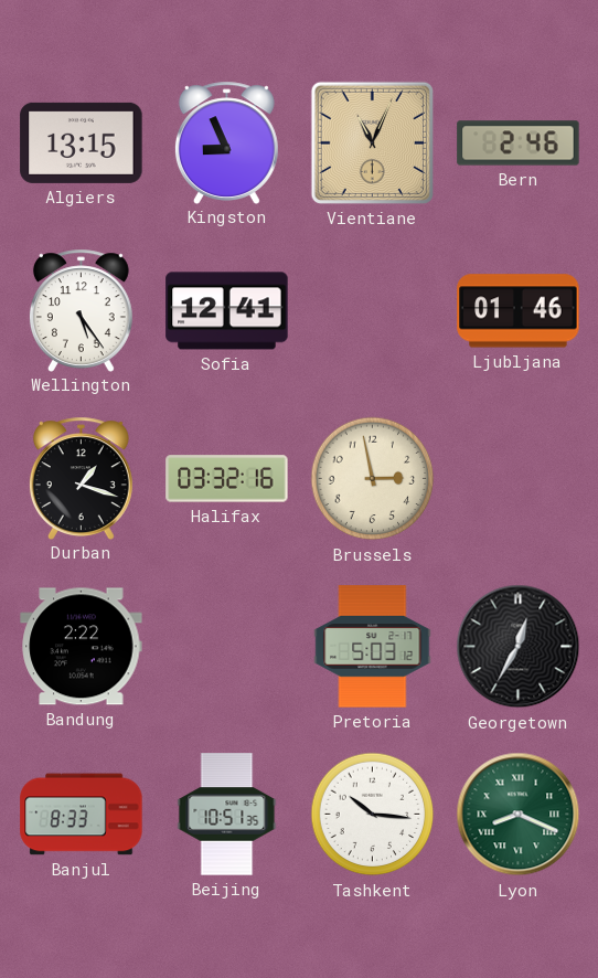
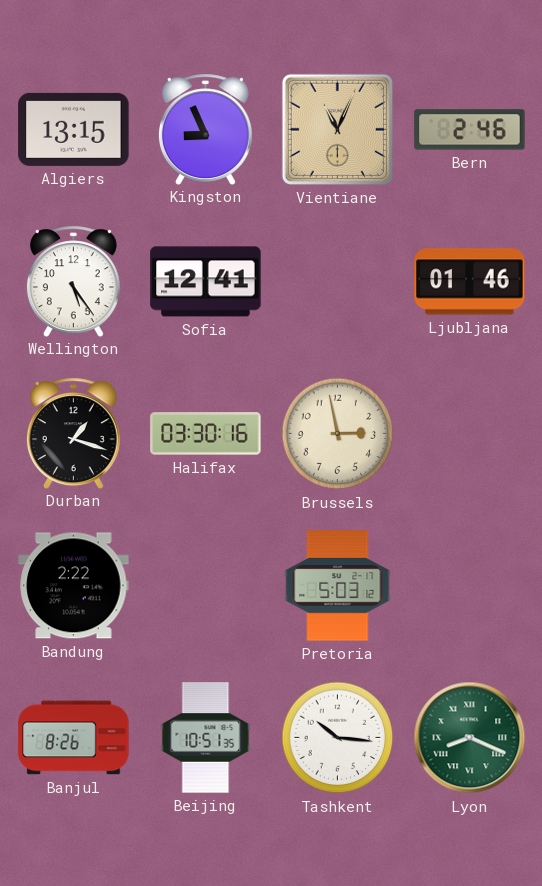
Halifax: 03:32 -> 03:30
Georgetown: 12:35 -> none
Banjul: 8:33 -> 8:26
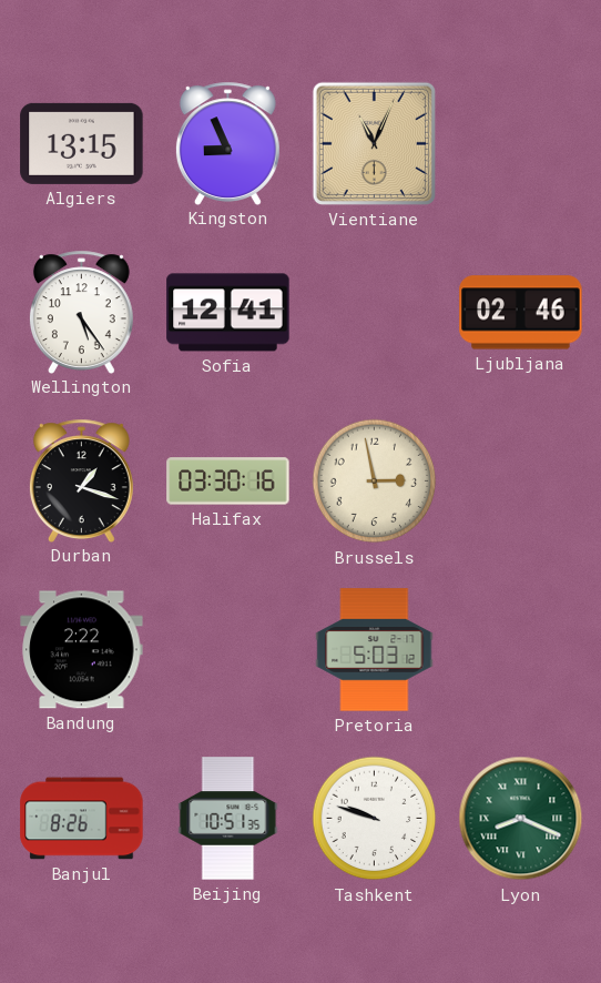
Bern: 2:46 -> none
Ljubljana: 01:46 -> 02:46
Tashkent: 10:16 -> 9:48
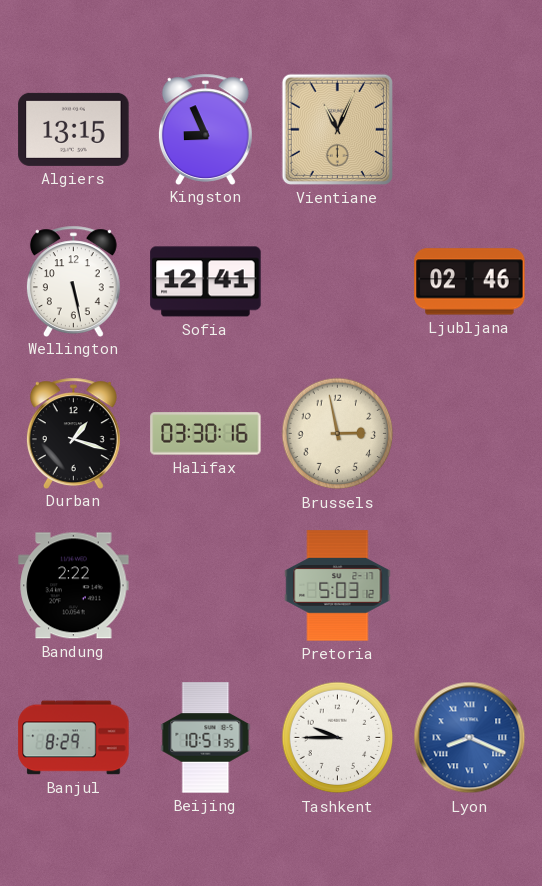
Wellington: 5:24 -> 5:28
Banjul: 8:26 -> 8:29
Tashkent: 9:48 -> 9:45
Lyon dial: green -> blue
